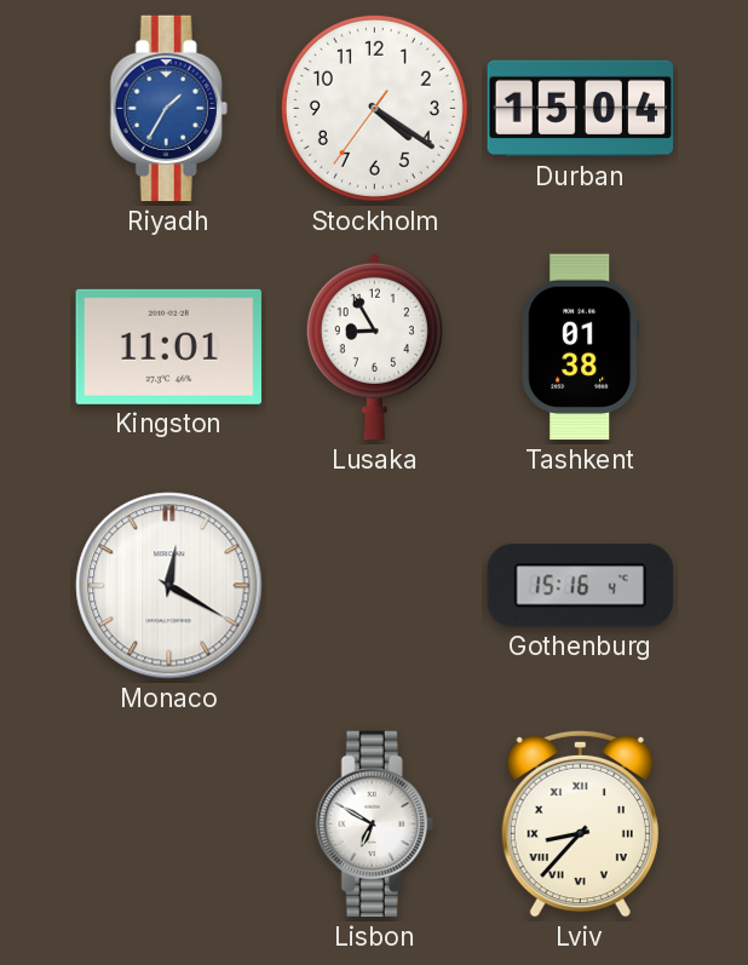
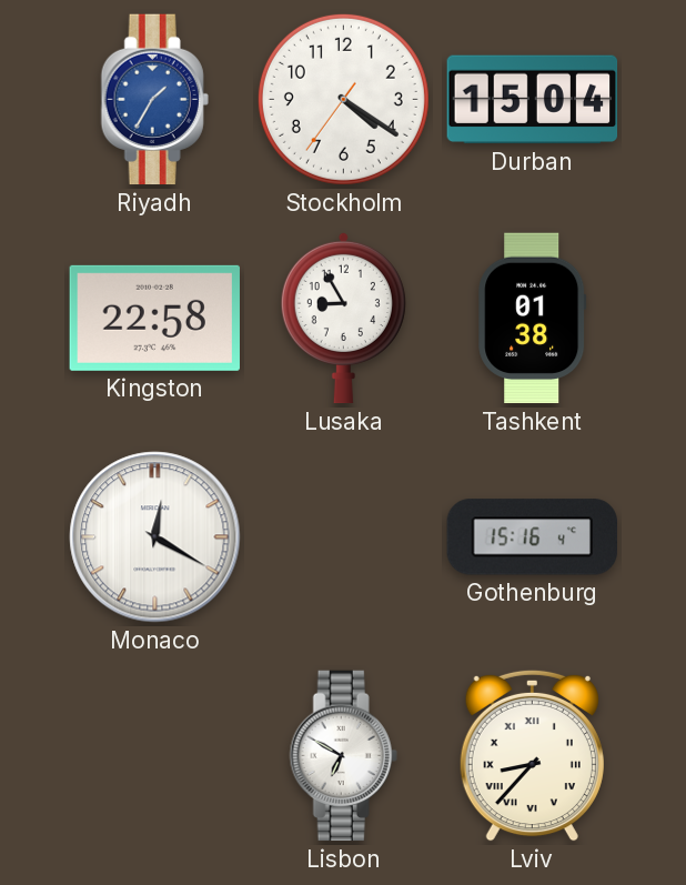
Kingston: 11:01 -> 22:58
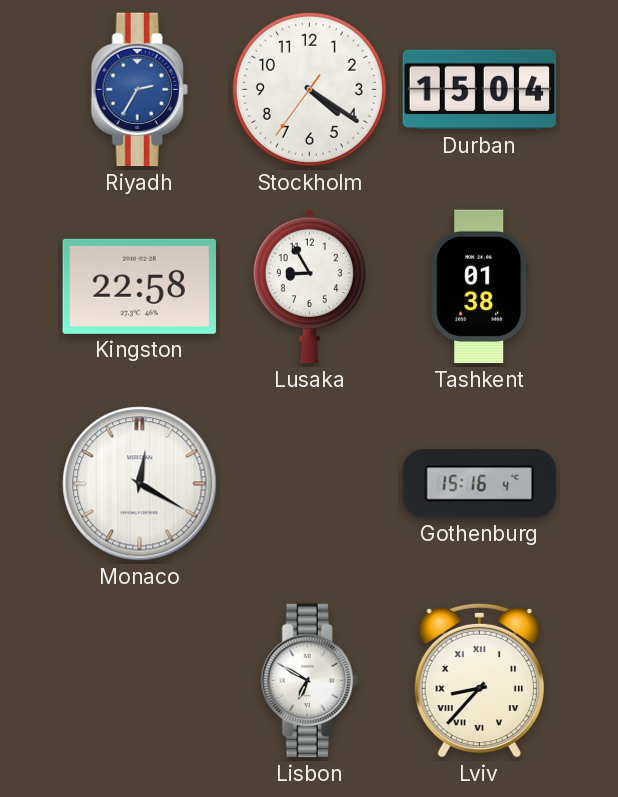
Riyadh: 1:35 -> 2:35
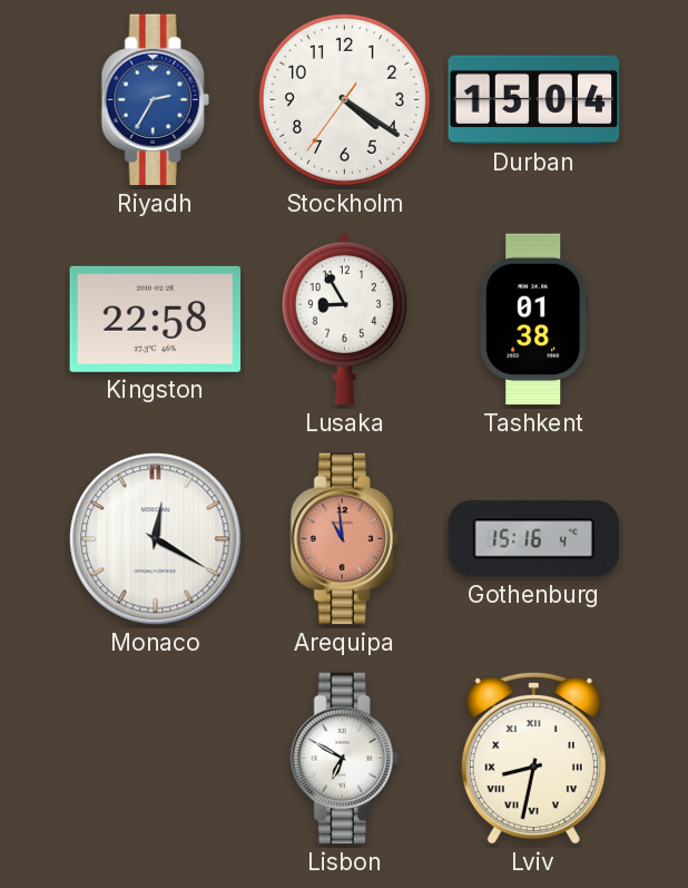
Arequipa: none -> 10:59
Lviv: 8:37 -> 8:32
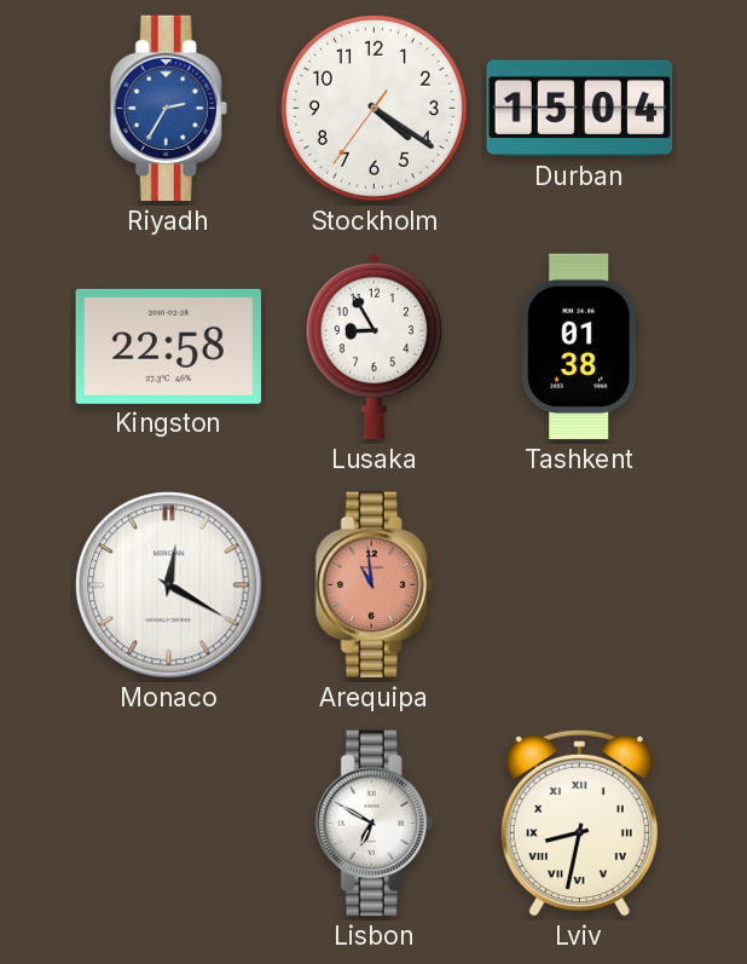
Gothenburg: 15:16 -> none
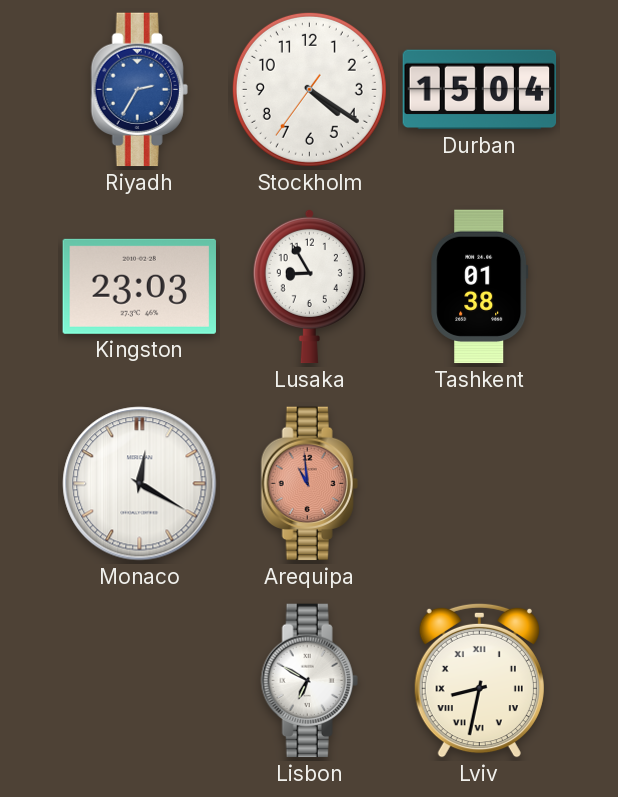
Kingston: 22:58 -> 23:03
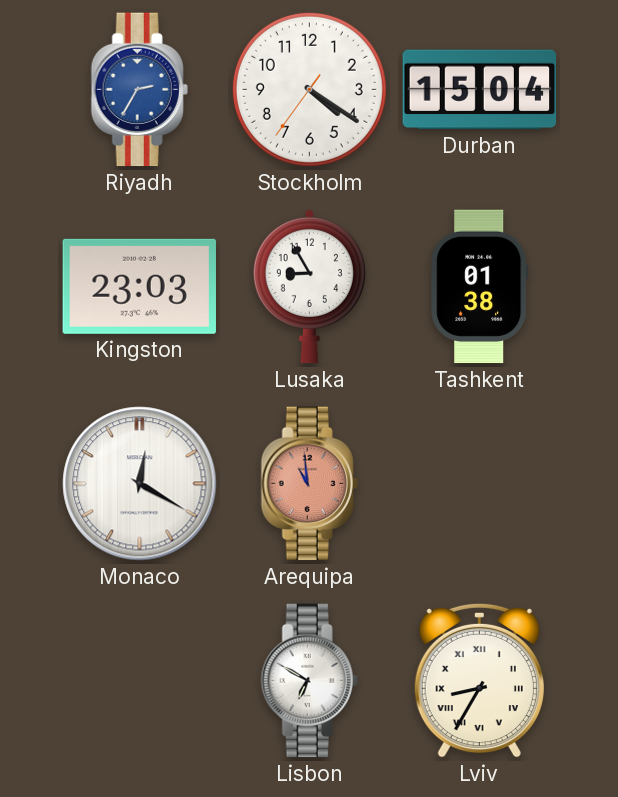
Lviv: 8:32 -> 8:35
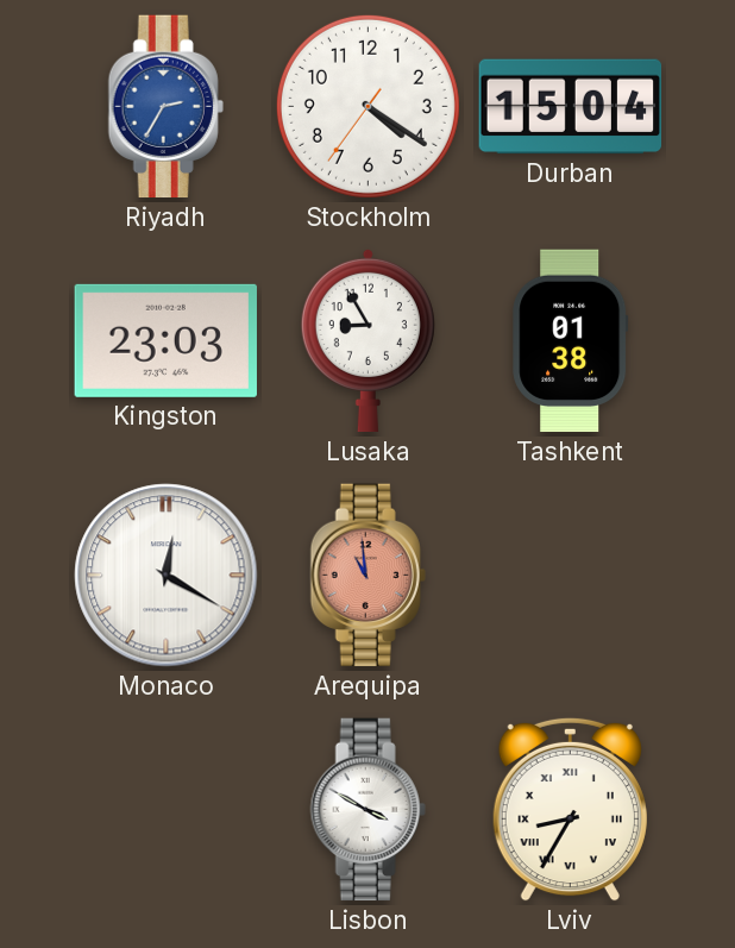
Lisbon: 6:50 -> 3:50
